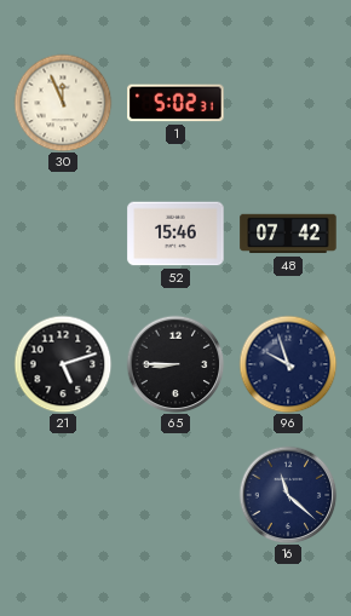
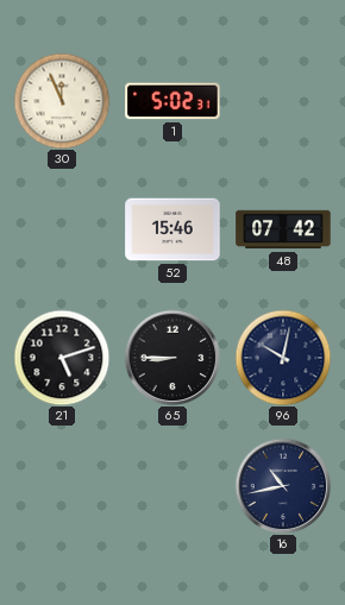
96: 9:57 -> 10:02
16: 11:22 -> 10:43
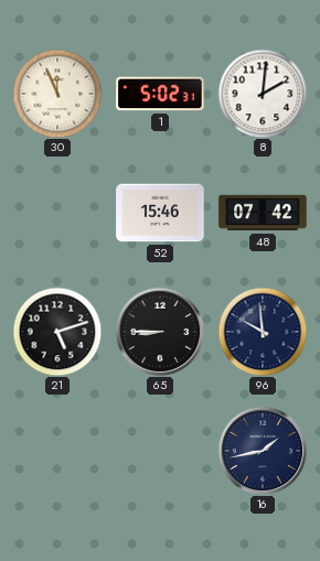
8: none -> 2:01
96: 10:02 -> 9:59
16: 10:43 -> 1:43
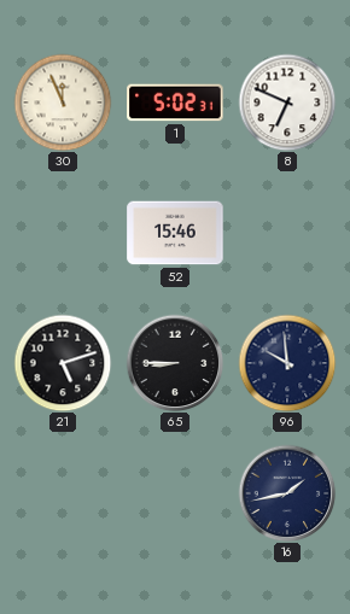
8: 2:01 -> 6:49
48: 07:42 -> none
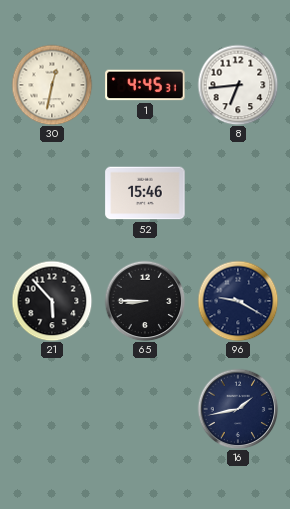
30: 11:56 -> 12:32
1: 5:02 -> 4:45
8: 6:49 -> 6:44
21: 5:12 -> 5:53
96: 9:59 -> 9:20
